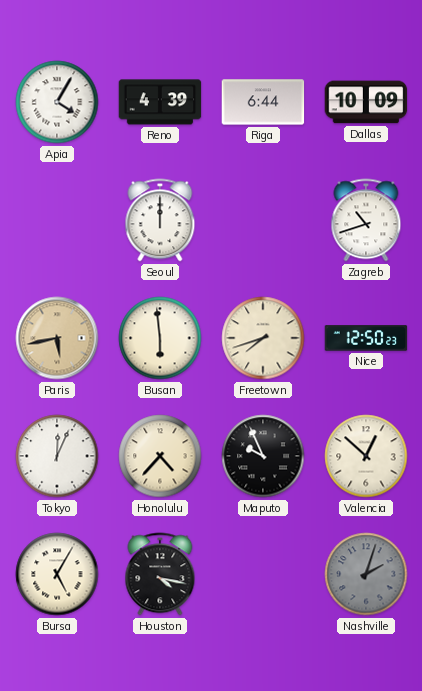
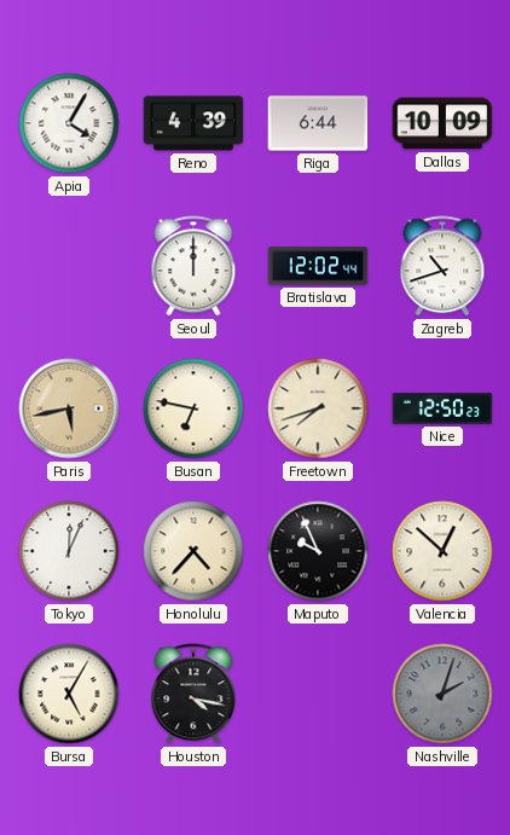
Bratislava: none -> 12:02
Busan: 5:59 -> 6:47
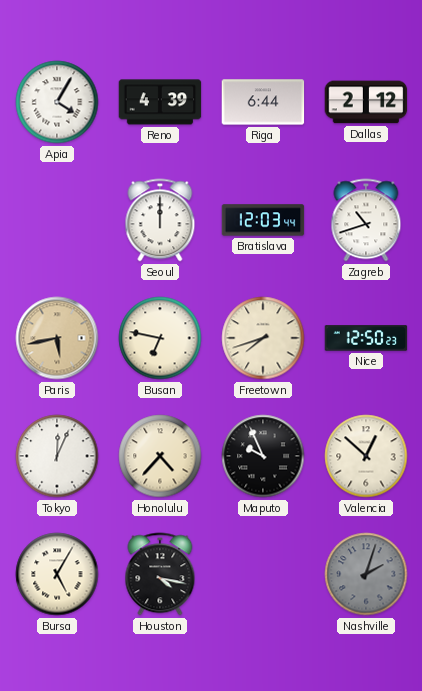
Dallas: 10:09 -> 2:12
Bratislava: 12:02 -> 12:03
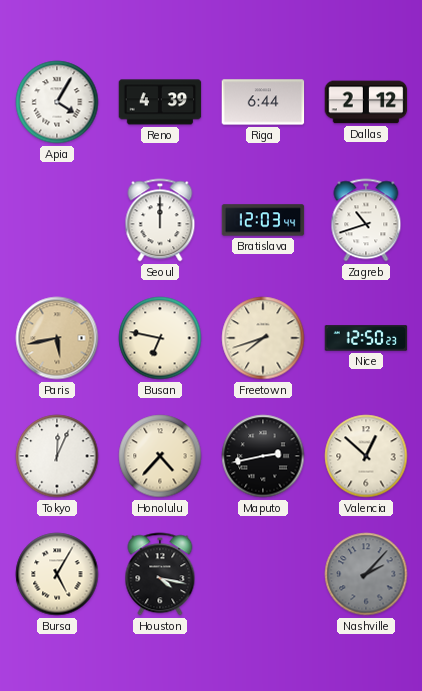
Maputo: 9:56 -> 2:43
Nashville: 2:03 -> 2:07
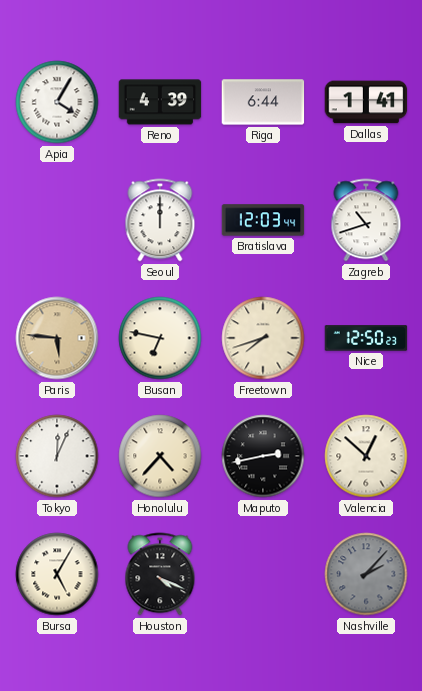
Dallas: 2:12 -> 1:41
Paris: 5:43 -> 5:46
Houston: 4:17 -> 4:19
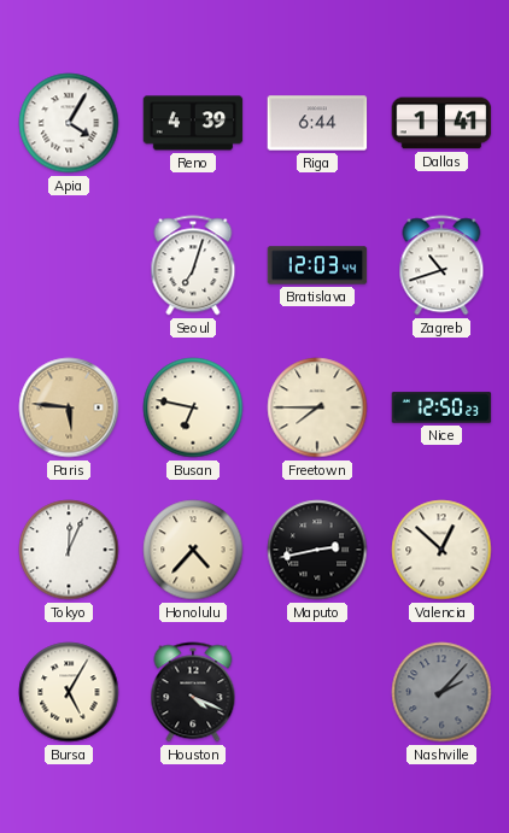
Seoul: 12:00 -> 7:03
Freetown: 7:42 -> 7:45
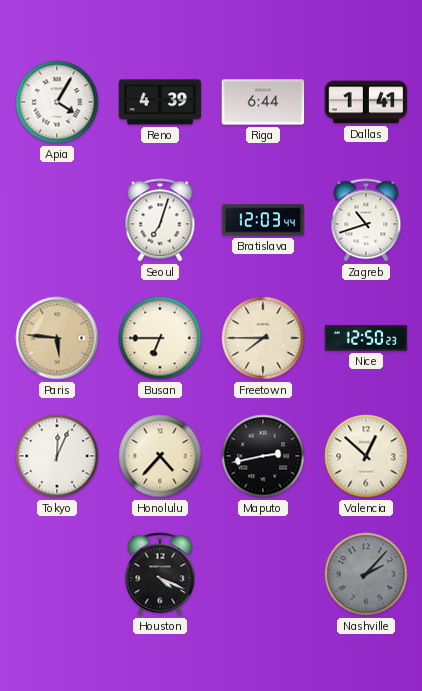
Busan: 6:47 -> 6:45
Bursa: 5:05 -> none
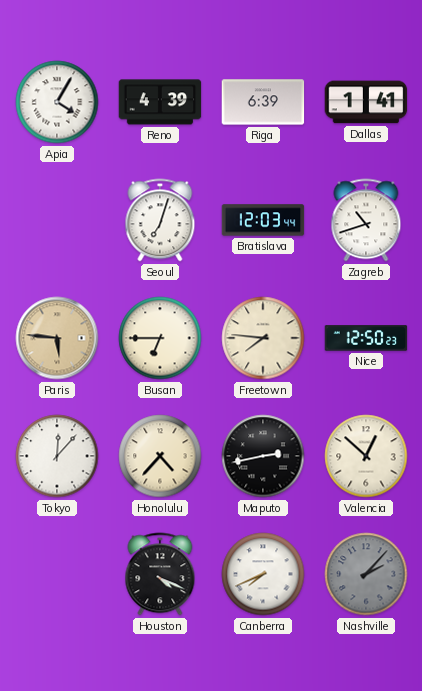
Riga: 6:44 -> 6:39
Freetown: 7:45 -> 7:46
Tokyo: 12:04 -> 12:07
Canberra: none -> 7:41
